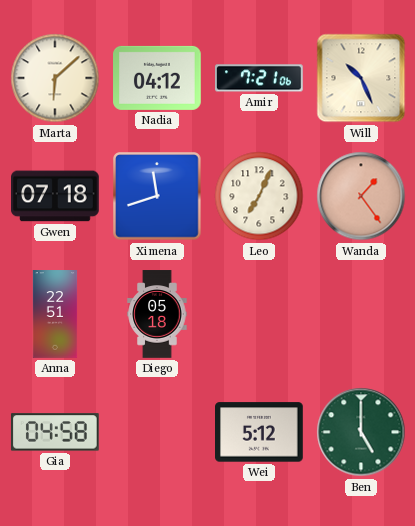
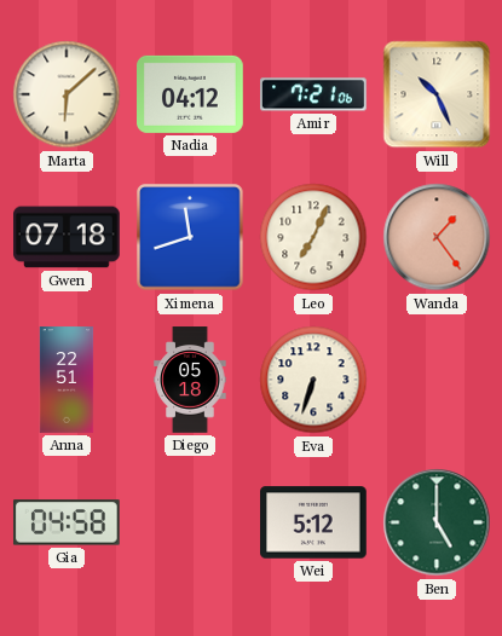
Eva: none -> 6:33
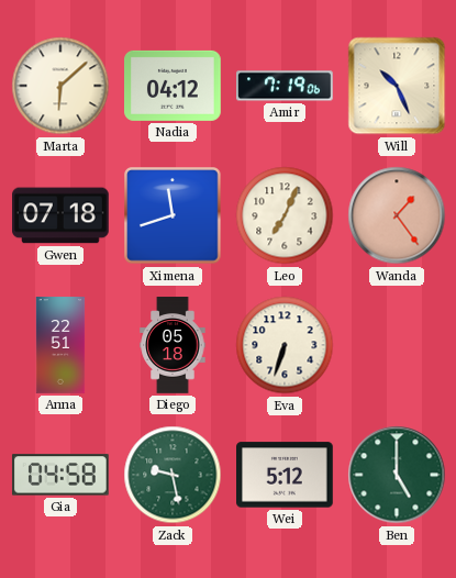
Amir: 7:21 -> 7:19
Zack: none -> 9:28
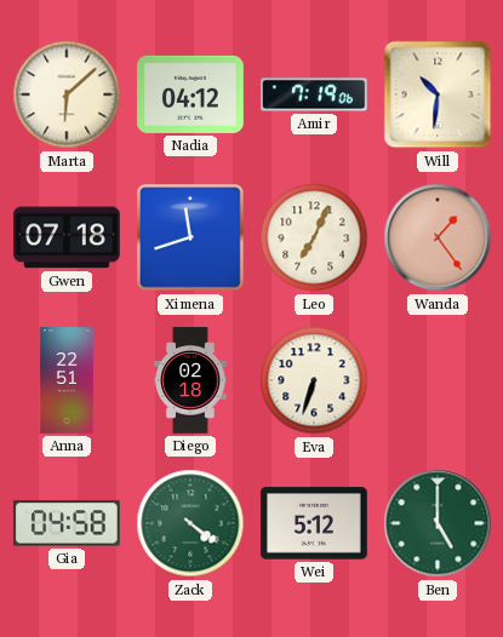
Will: 10:26 -> 10:31
Diego: 05:18 -> 02:18
Zack: 9:28 -> 4:21
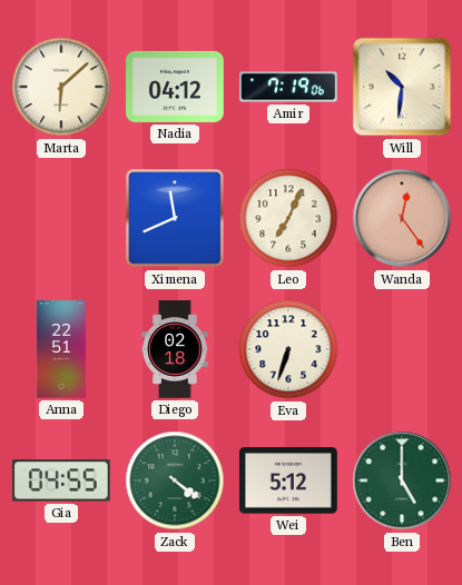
Gwen: 07:18 -> none
Ximena: 11:42 -> 11:41
Wanda: 1:24 -> 12:24
Gia: 04:58 -> 04:55
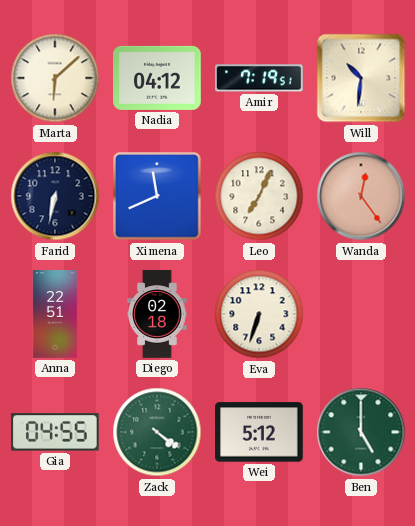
Amir: 7:19:06 -> 7:19:51
Farid: none -> 6:32
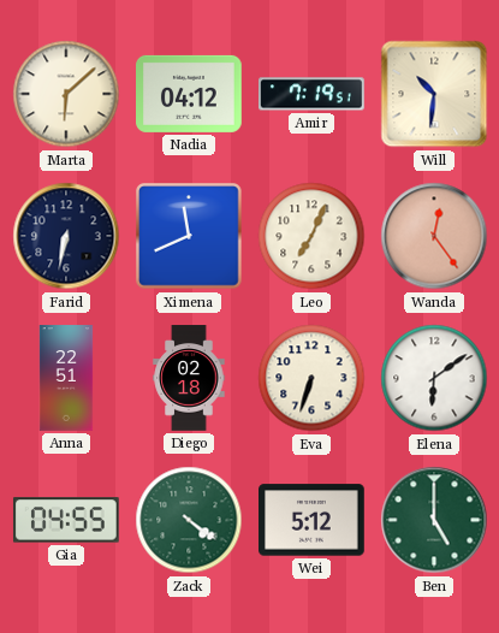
Elena: none -> 6:09
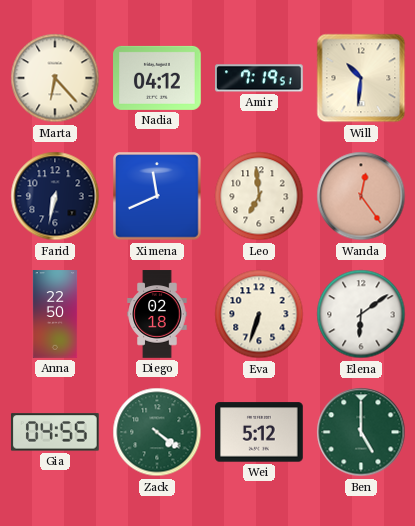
Marta: 6:08 -> 6:23
Leo: 7:04 -> 6:59
Anna: 22:51 -> 22:50
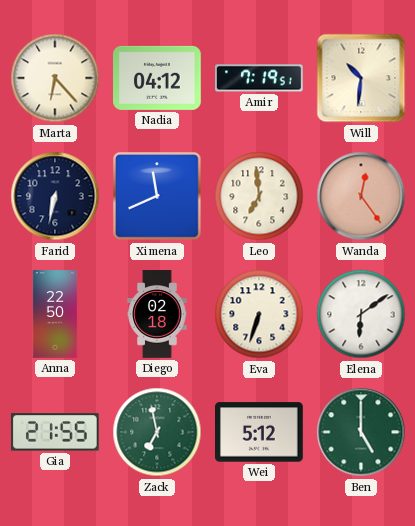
Gia: 04:55 -> 21:55
Zack: 4:21 -> 6:58
